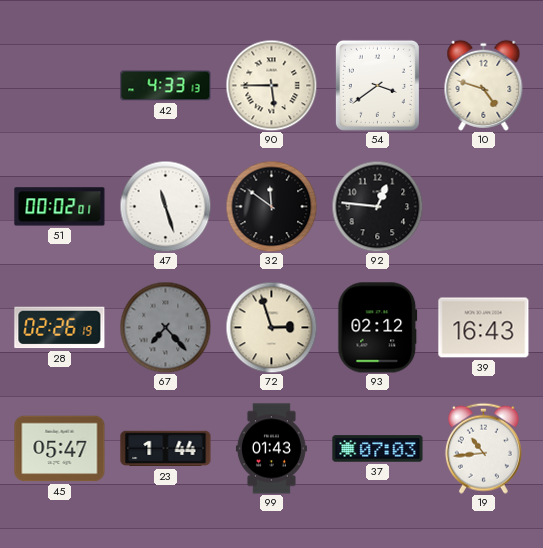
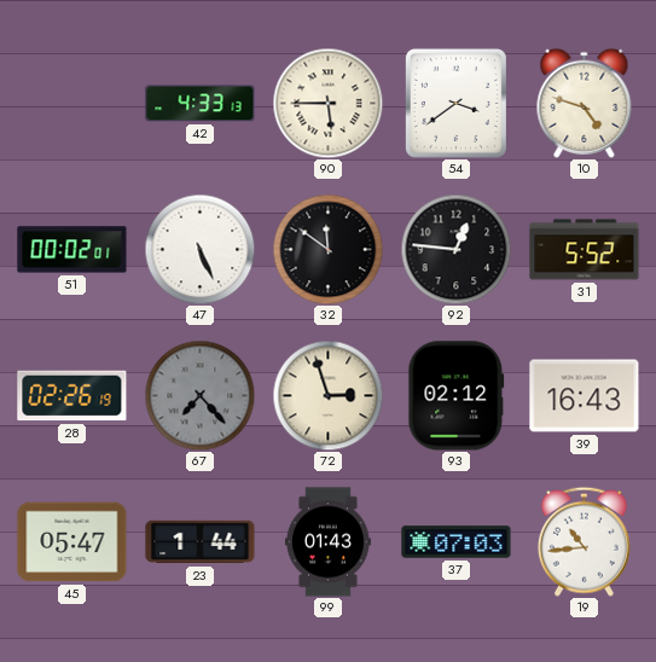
47: 11:27 -> 5:26
31: none -> 5:52
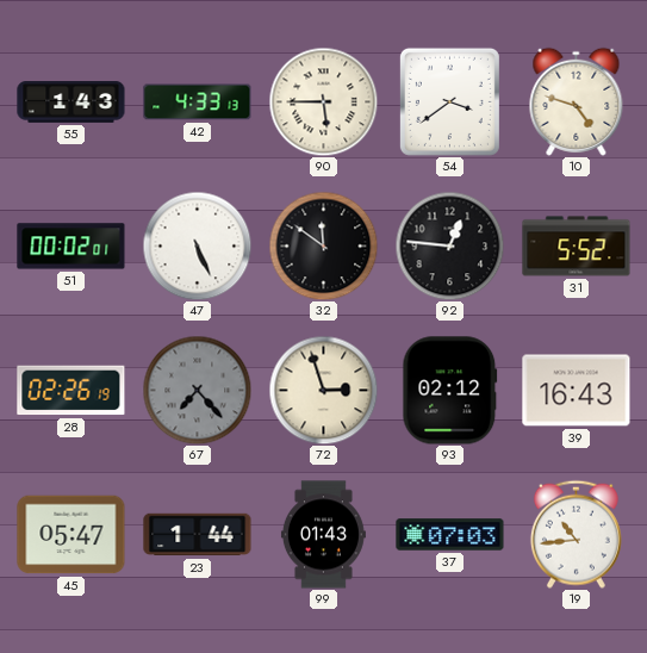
55: none -> 1:43
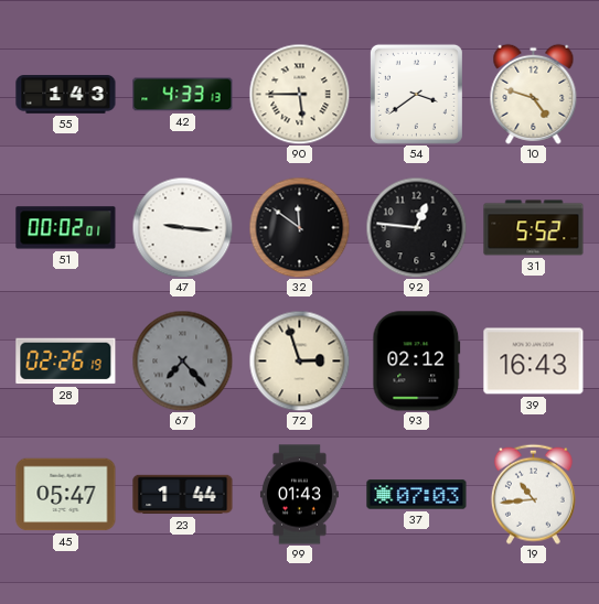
47: 5:26 -> 9:16
